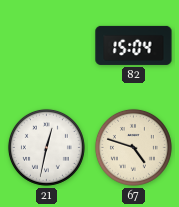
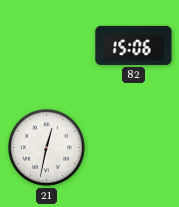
82: 15:04 -> 15:06
67: 4:48 -> none
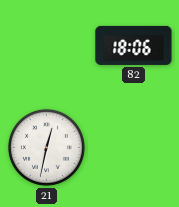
82: 15:06 -> 18:06
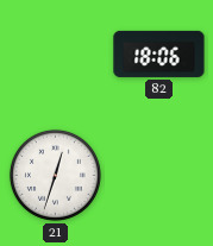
21: 12:32 -> 12:33
